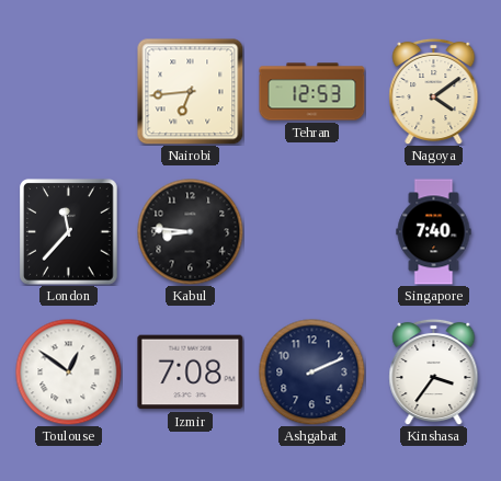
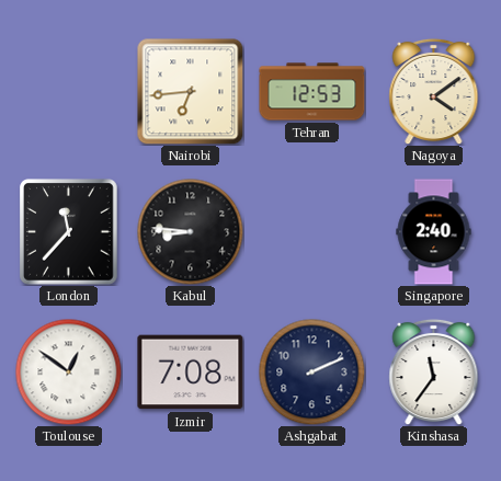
Singapore: 7:40 -> 2:40
Kinshasa: 3:36 -> 11:36
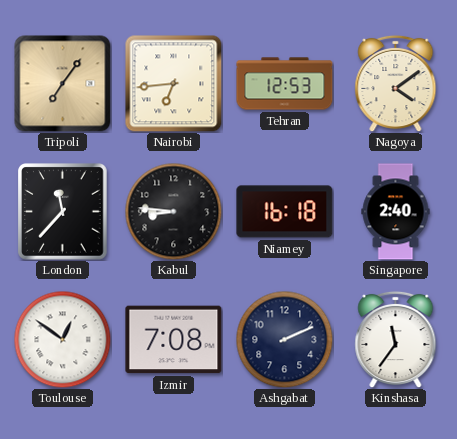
Tripoli: none -> 7:06
Niamey: none -> 16:18
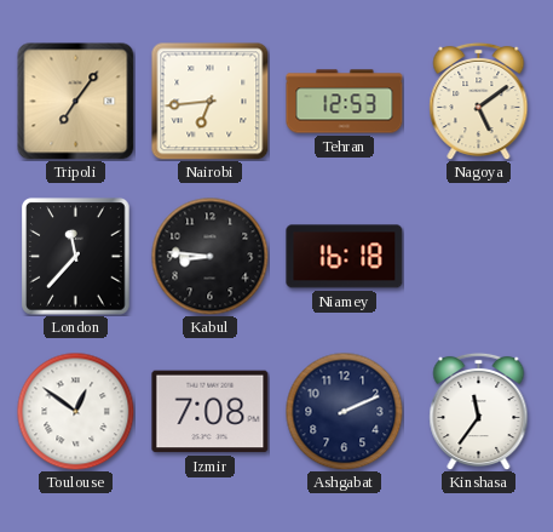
Nagoya: 4:09 -> 5:09
Singapore: 2:40 -> none
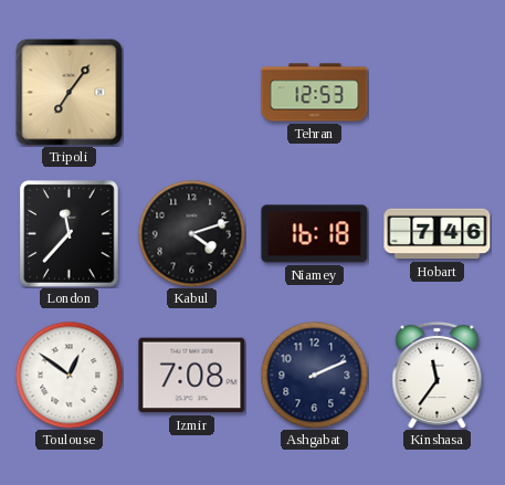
Nairobi: 6:44 -> none
Nagoya: 5:09 -> none
Kabul: 8:46 -> 4:12
Hobart: none -> 7:46
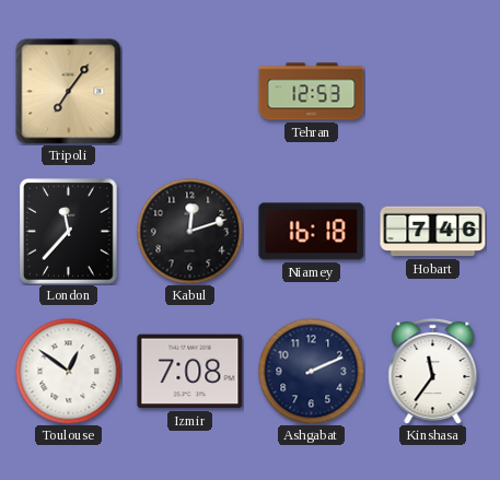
Kabul: 4:12 -> 12:12
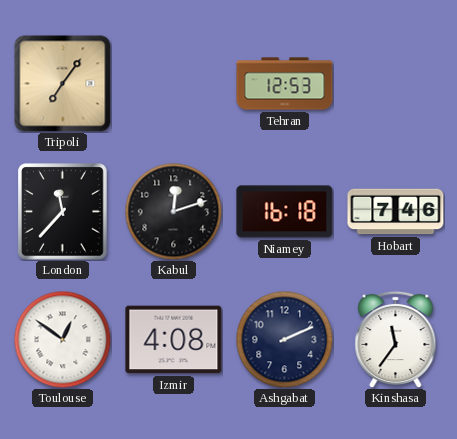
Izmir: 7:08 -> 4:08
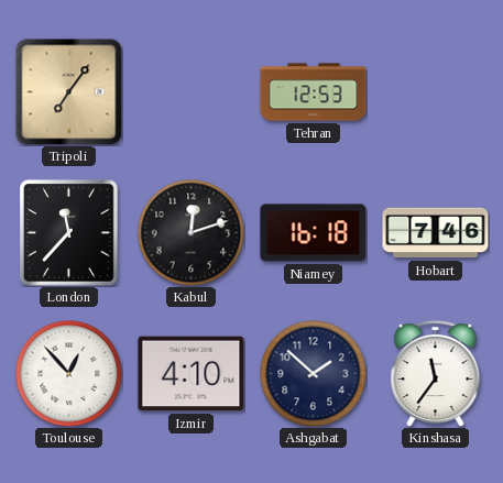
Toulouse: 12:51 -> 12:53
Izmir: 4:08 -> 4:10
Ashgabat: 2:11 -> 1:52
